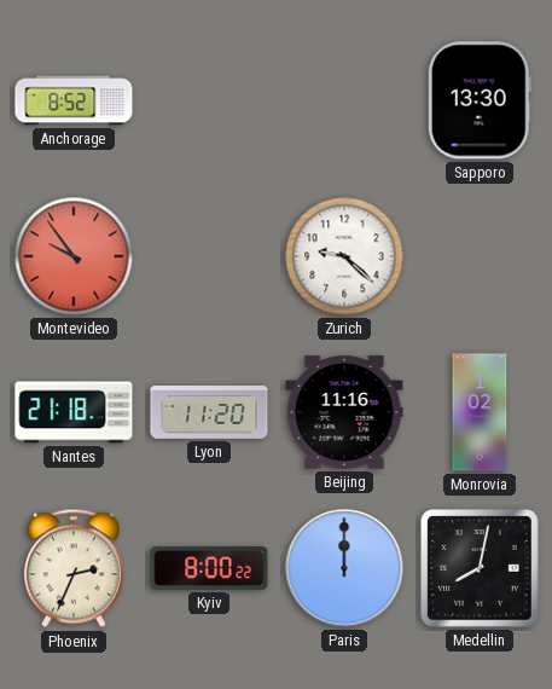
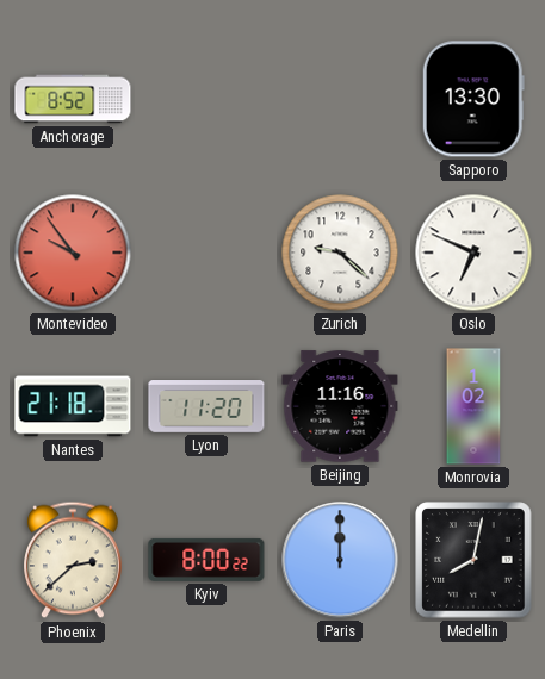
Oslo: none -> 6:49
Phoenix: 2:34 -> 2:38
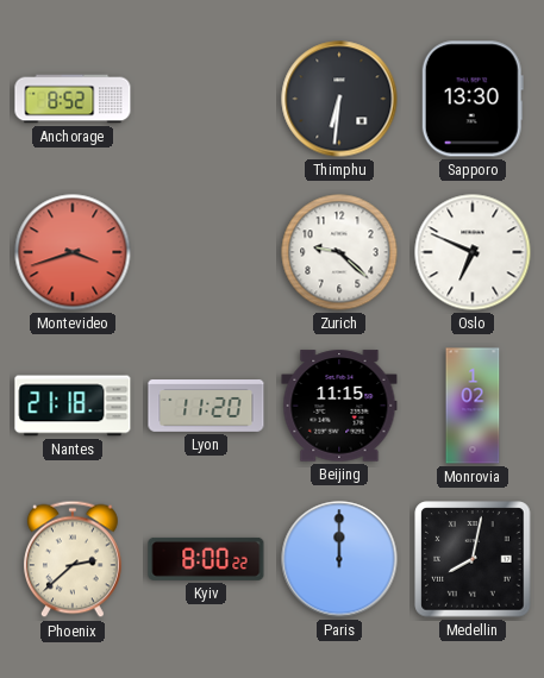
Thimphu: none -> 6:31
Montevideo: 9:54 -> 3:42
Beijing: 11:16 -> 11:15
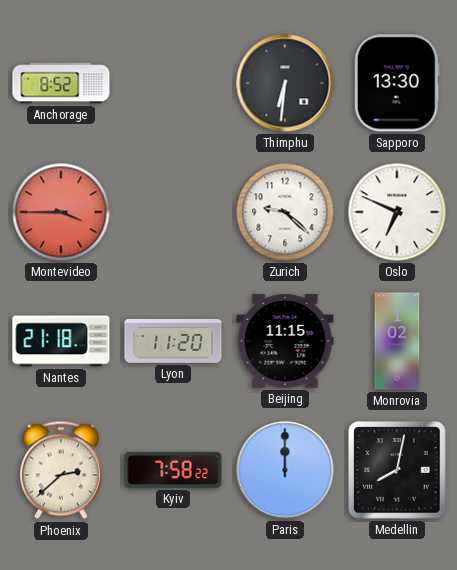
Montevideo: 3:42 -> 3:45
Kyiv: 8:00 -> 7:58
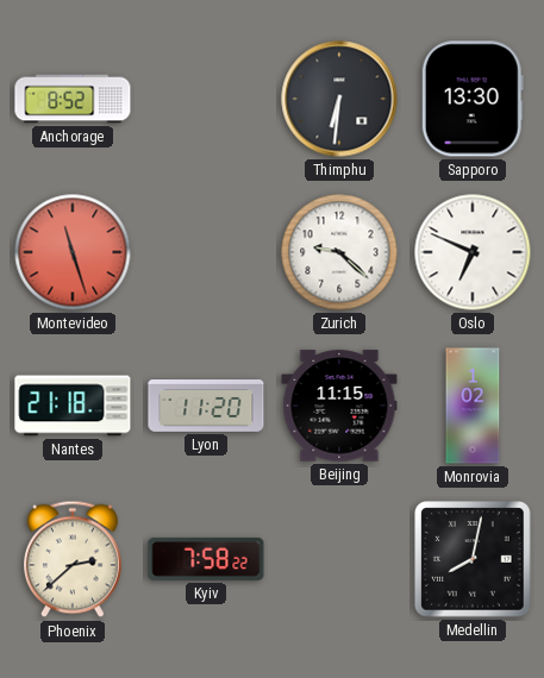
Montevideo: 3:45 -> 11:27
Paris: 12:00 -> none
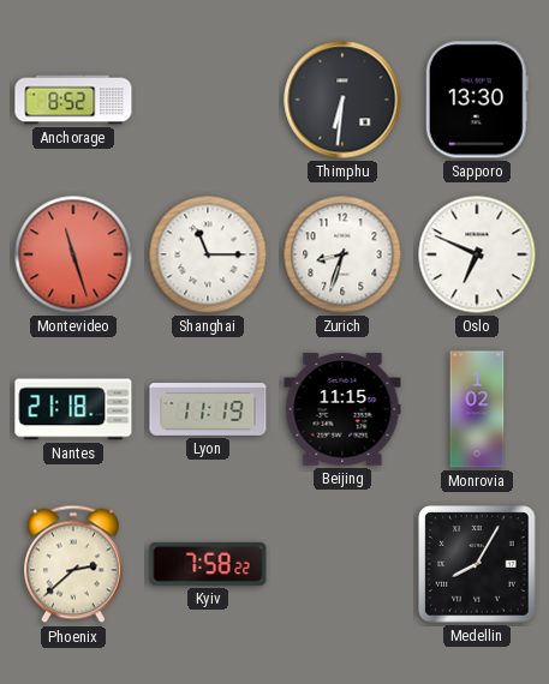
Shanghai: none -> 11:15
Zurich: 9:22 -> 8:33
Lyon: 11:20 -> 11:19
Medellin: 8:02 -> 8:05
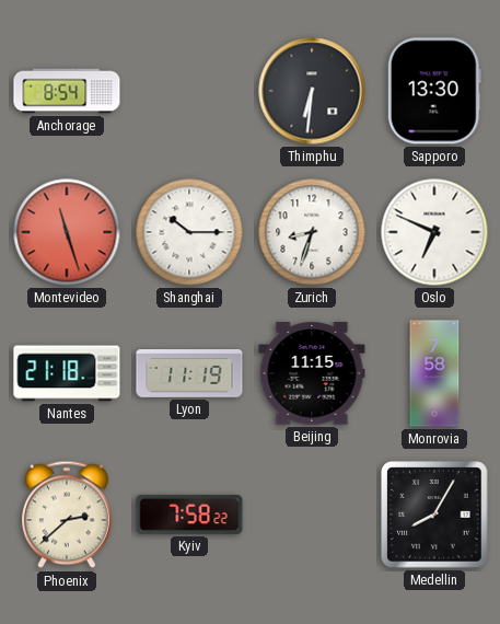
Anchorage: 8:52 -> 8:54
Shanghai: 11:15 -> 10:15
Monrovia: 1:02 -> 7:58
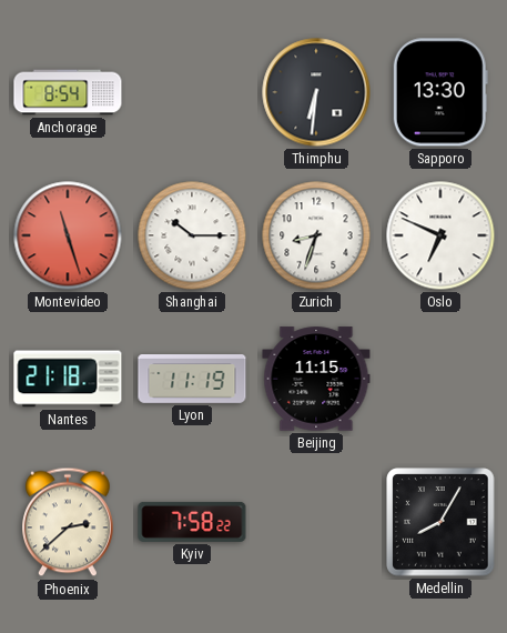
Monrovia: 7:58 -> none
